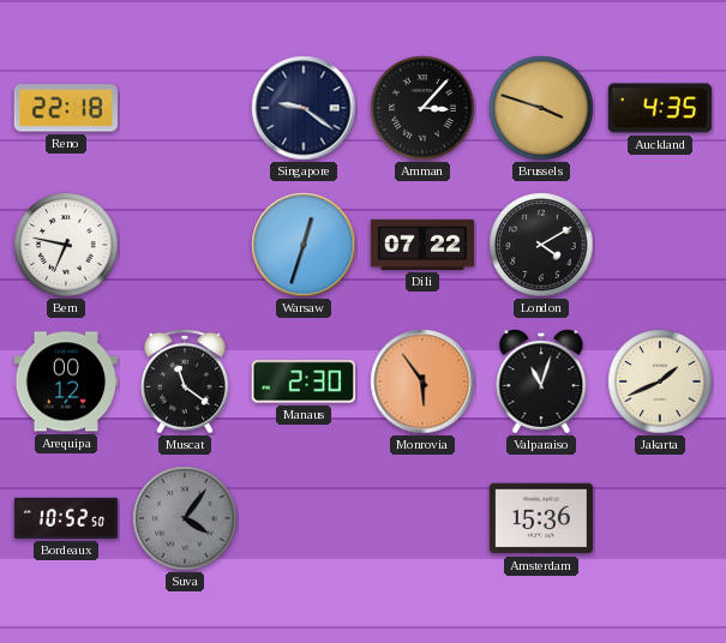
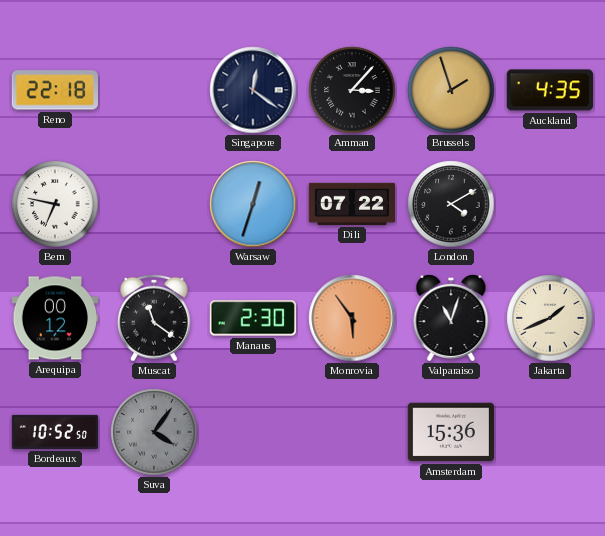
Singapore: 9:21 -> 12:21
Brussels: 3:48 -> 1:57
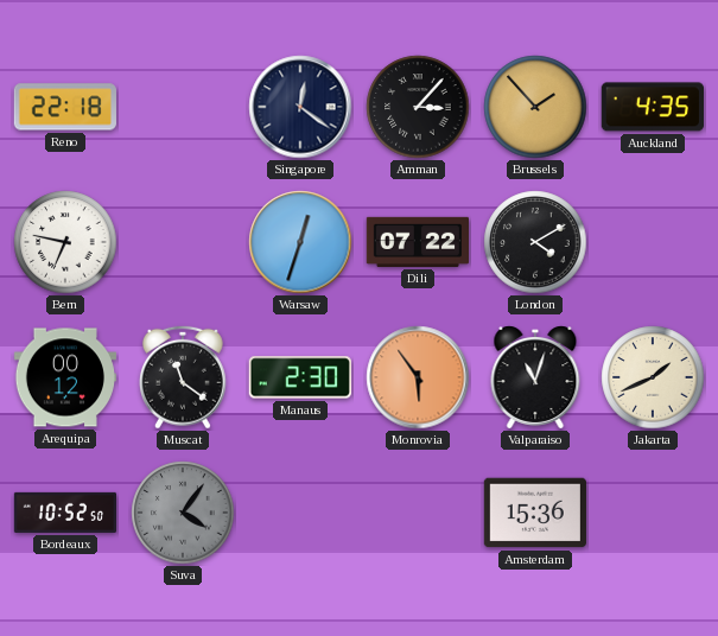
Brussels: 1:57 -> 1:53
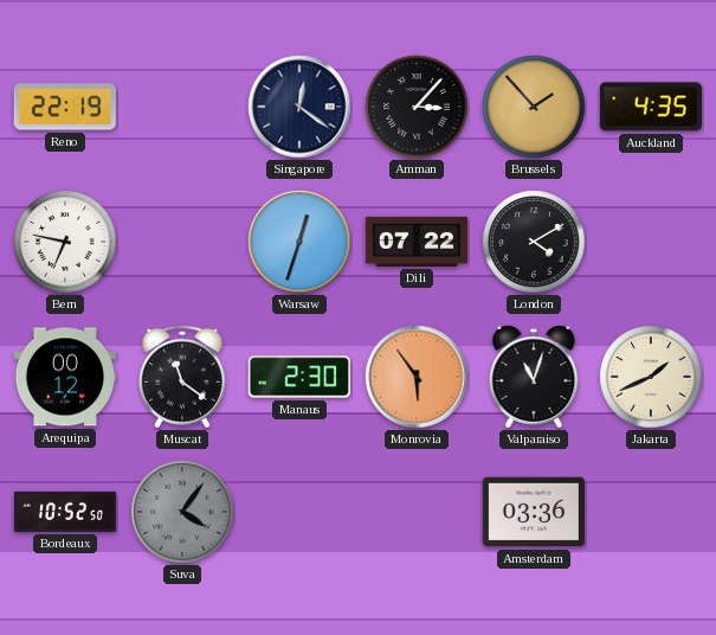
Reno: 22:18 -> 22:19
Amsterdam: 15:36 -> 03:36
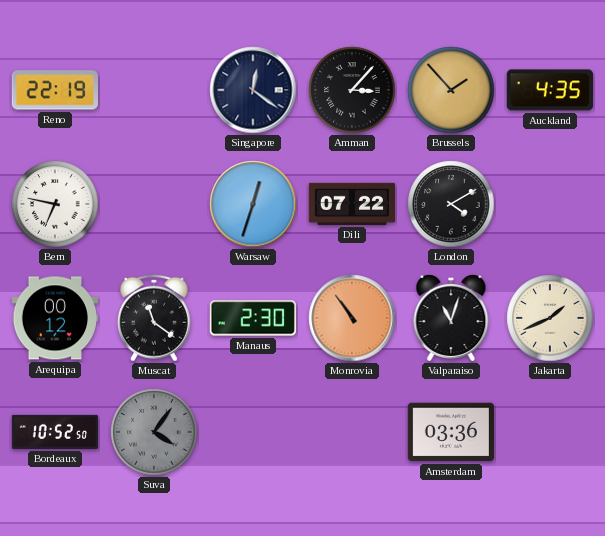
Monrovia: 5:54 -> 10:54
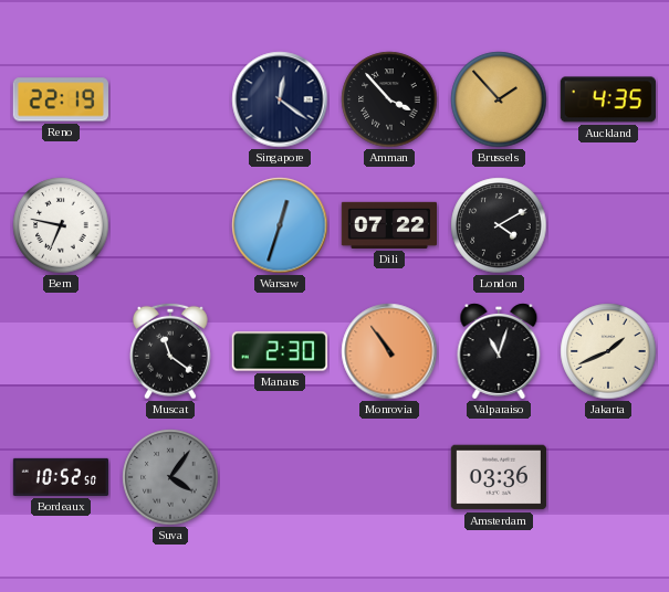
Amman: 3:07 -> 3:53
Arequipa: 00:12 -> none
